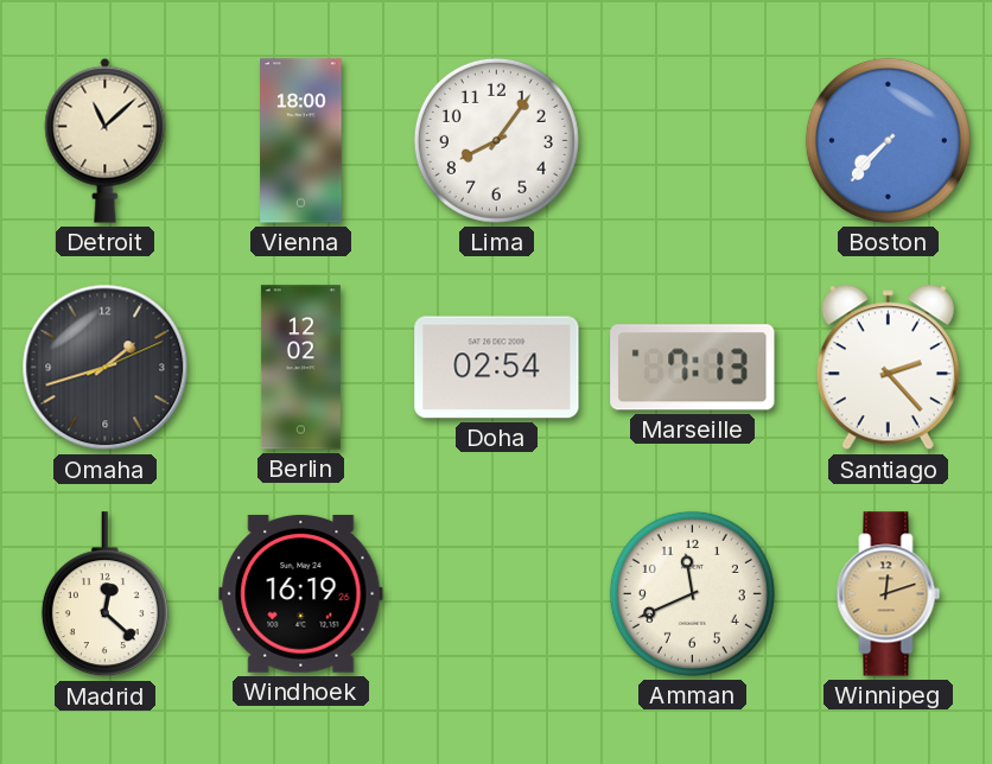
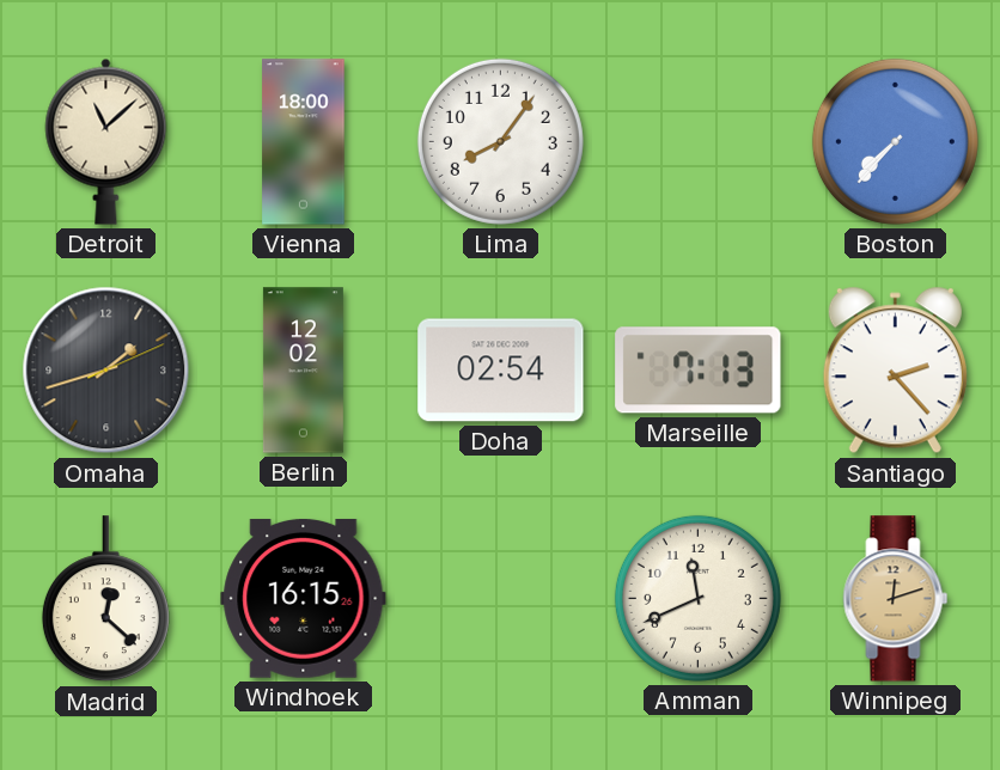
Windhoek: 16:19 -> 16:15
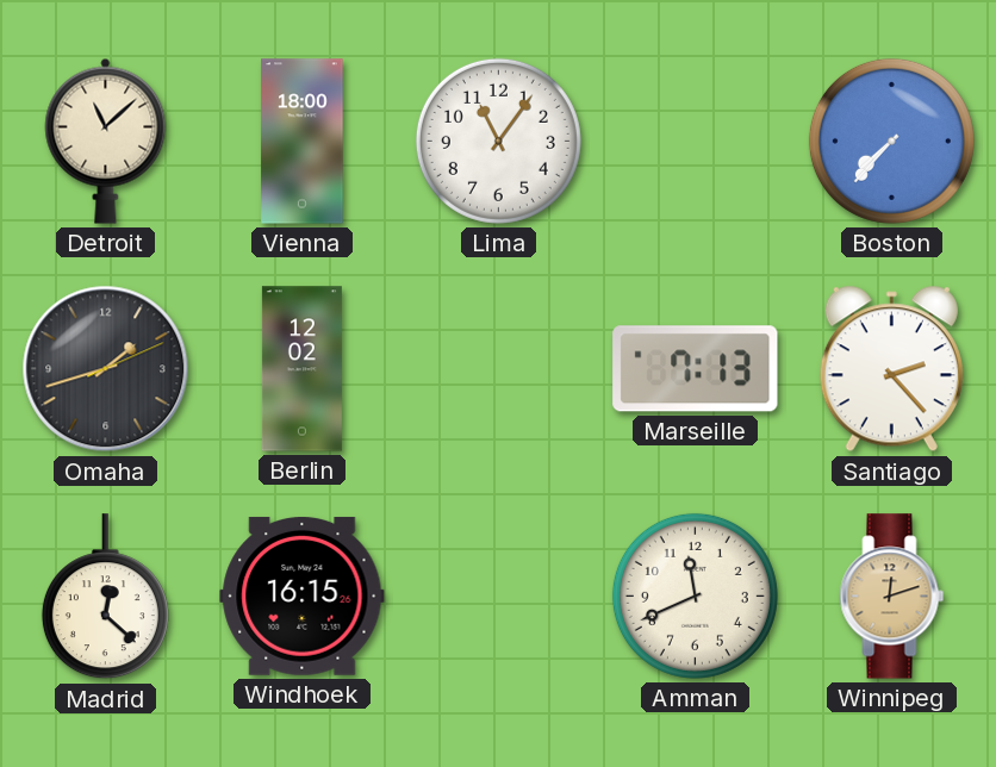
Lima: 8:06 -> 11:06
Doha: 02:54 -> none
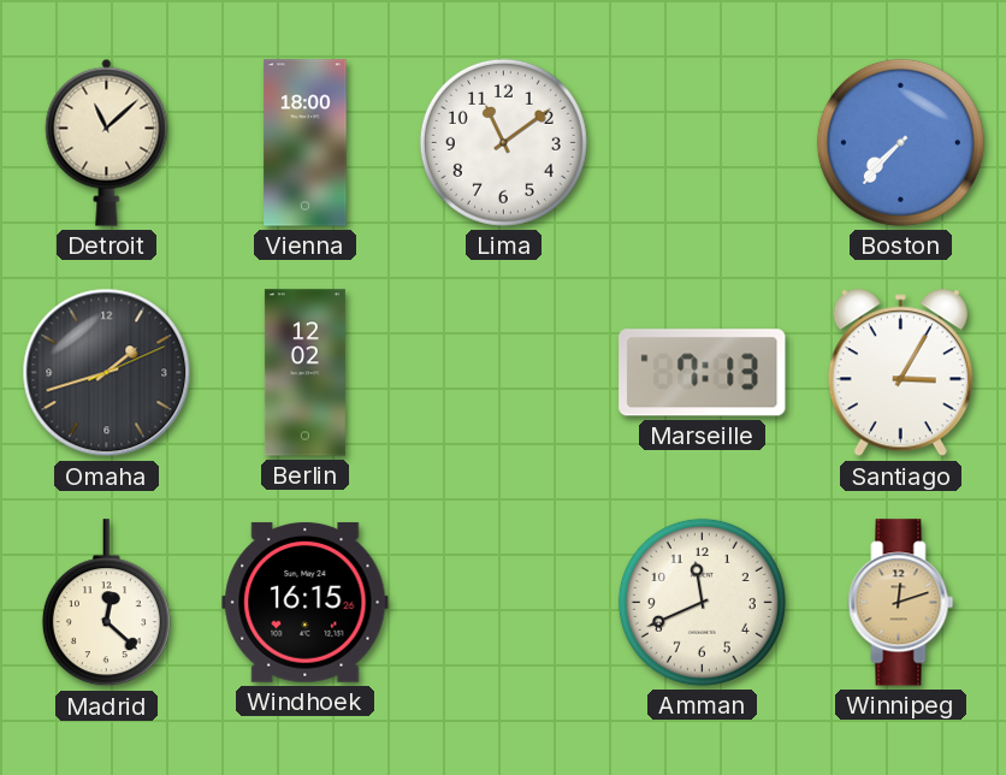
Lima: 11:06 -> 11:09
Santiago: 2:23 -> 3:05
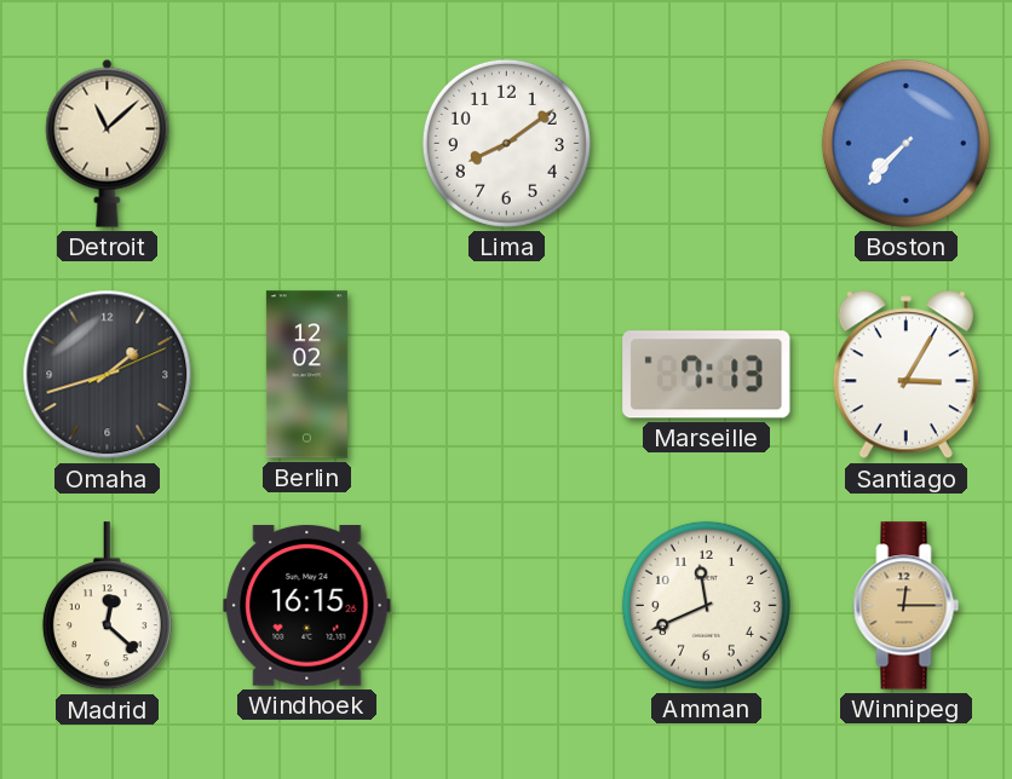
Vienna: 18:00 -> none
Lima: 11:09 -> 8:09
Winnipeg: 12:12 -> 12:15
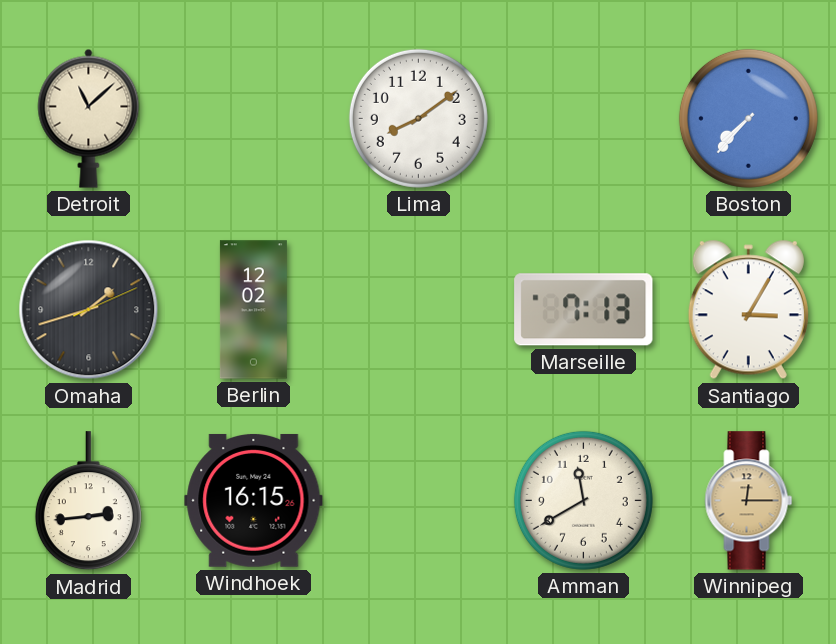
Madrid: 12:22 -> 2:44
Amman: 11:41 -> 11:40
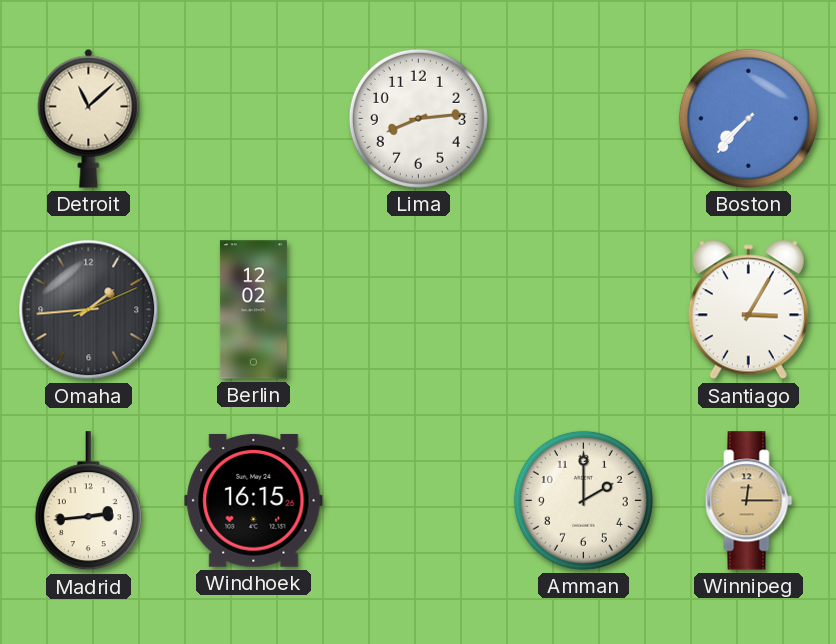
Lima: 8:09 -> 8:14
Omaha: 1:42 -> 1:44
Marseille: 7:13 -> none
Amman: 11:40 -> 2:00
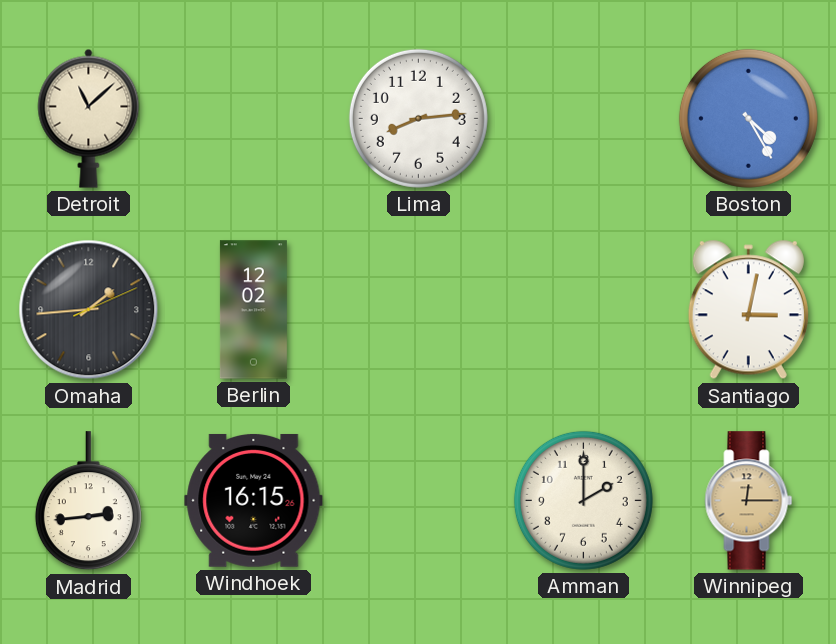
Boston: 7:37 -> 4:25
Santiago: 3:05 -> 3:02
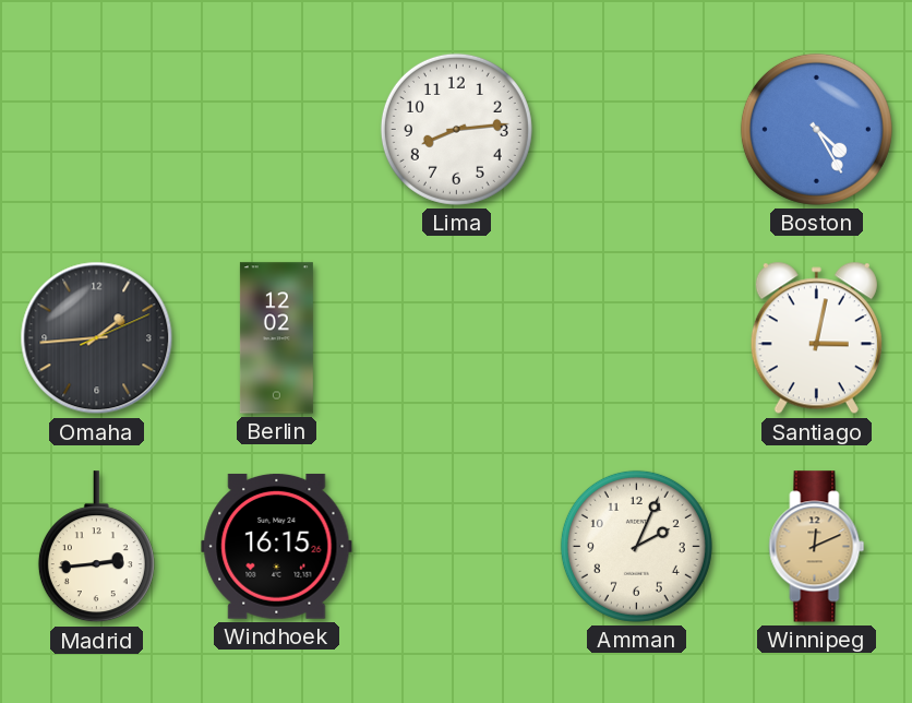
Detroit: 11:08 -> none
Amman: 2:00 -> 2:04
Winnipeg: 12:15 -> 12:11
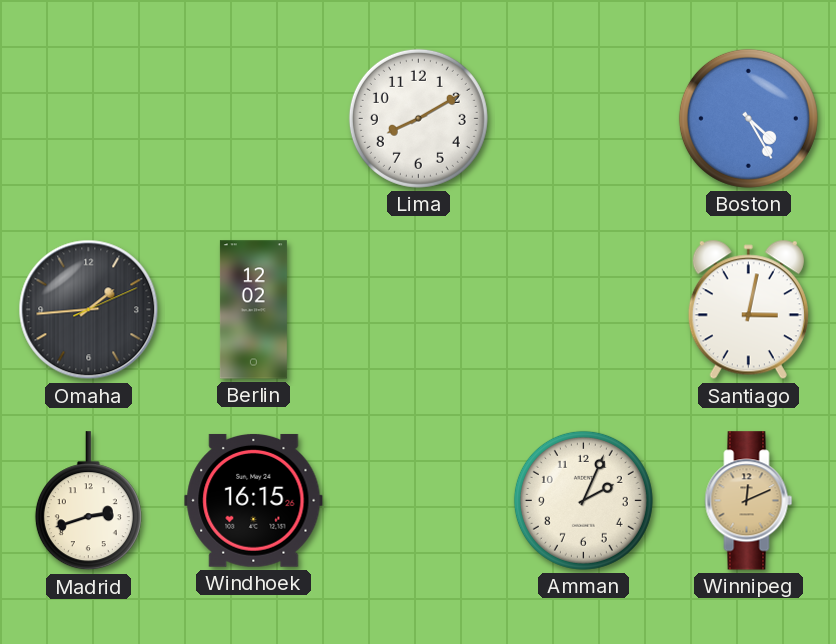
Lima: 8:14 -> 8:10
Madrid: 2:44 -> 2:42
